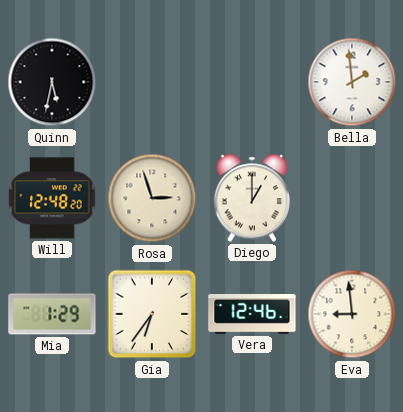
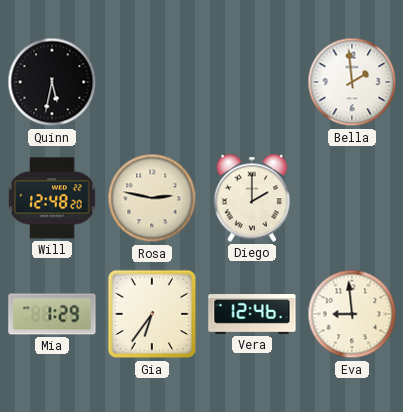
Rosa: 2:57 -> 2:47
Diego: 1:00 -> 2:00
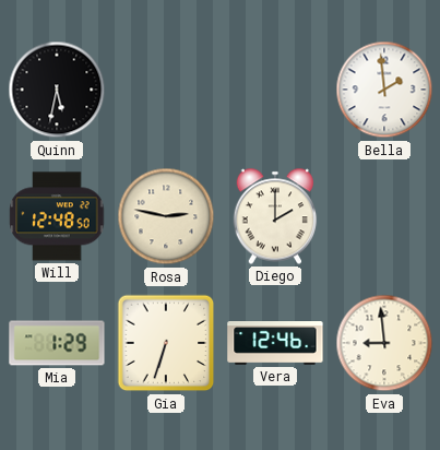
Will: 12:48:20 -> 12:48:50
Gia: 6:36 -> 6:33
